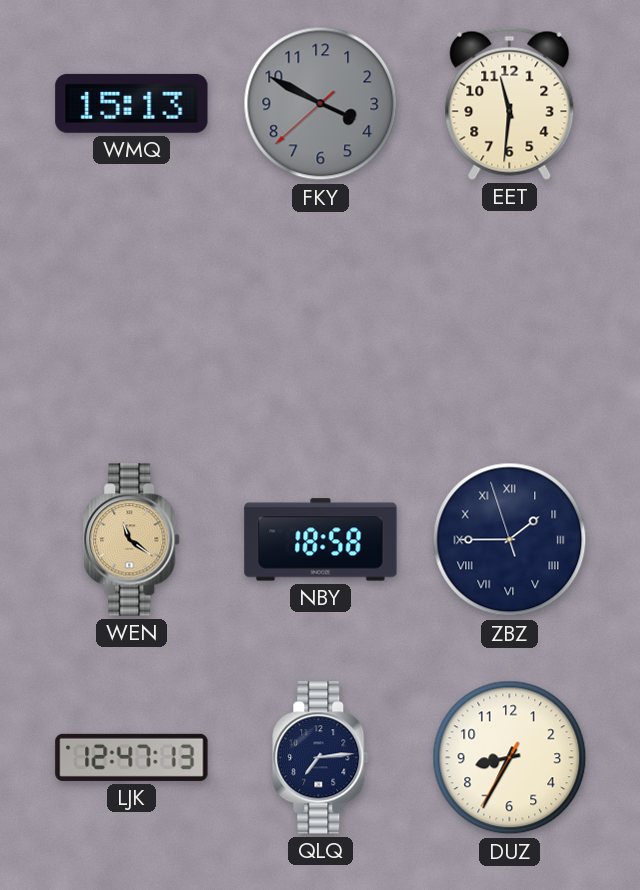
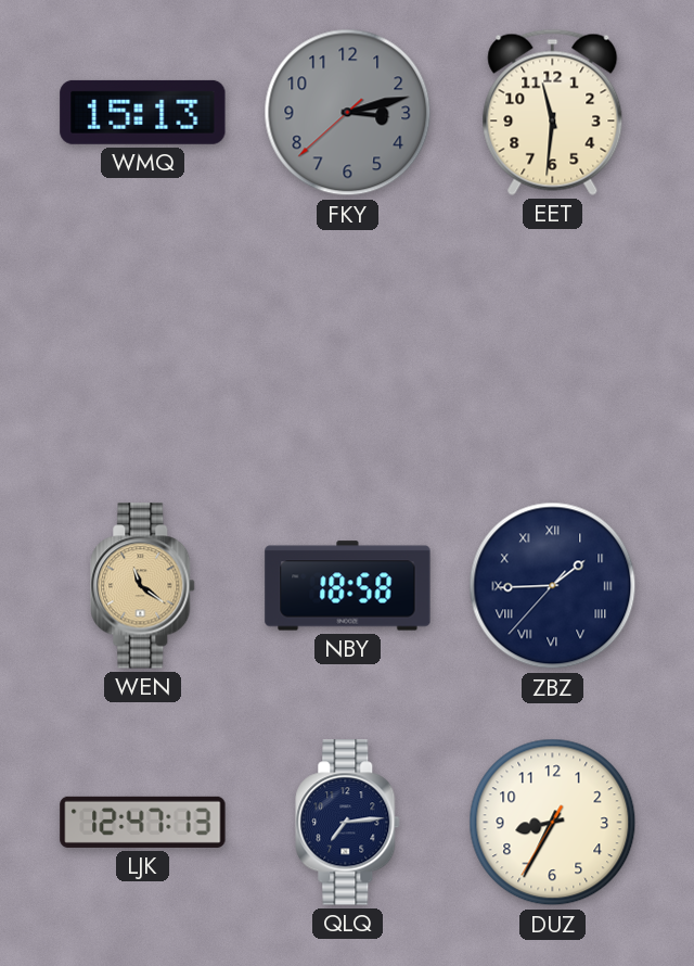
FKY: 3:49 -> 3:12
ZBZ: 1:44:57 -> 1:44:37
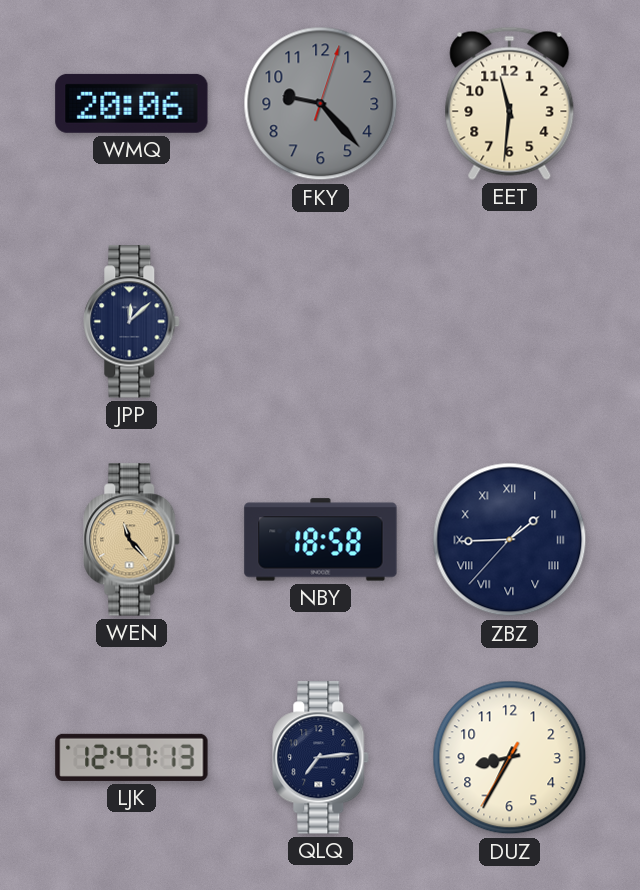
WMQ: 15:13 -> 20:06
FKY: 3:12 -> 9:23
JPP: none -> 12:08
WEN: 11:21 -> 11:23
